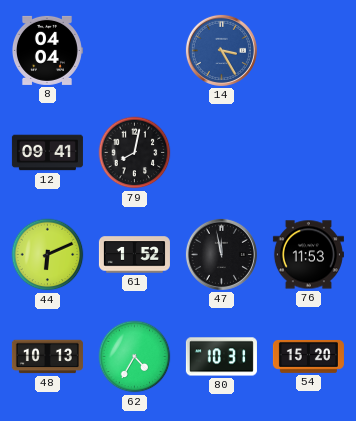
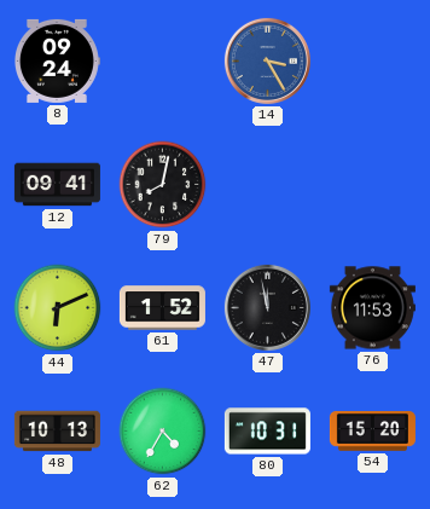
8: 04:04 -> 09:24
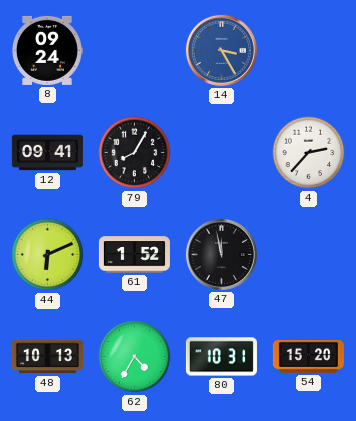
79: 8:02 -> 8:05
4: none -> 2:37
76: 11:53 -> none
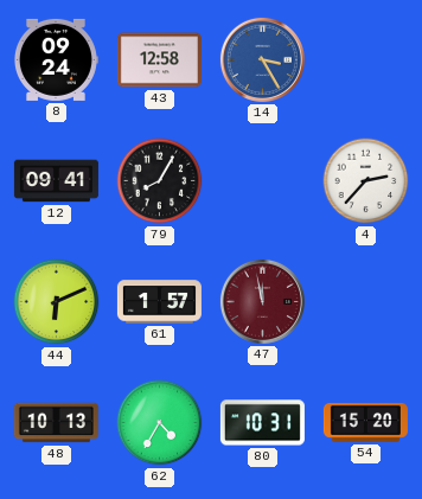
43: none -> 12:58
61: 1:52 -> 1:57
47 dial: black -> burgundy
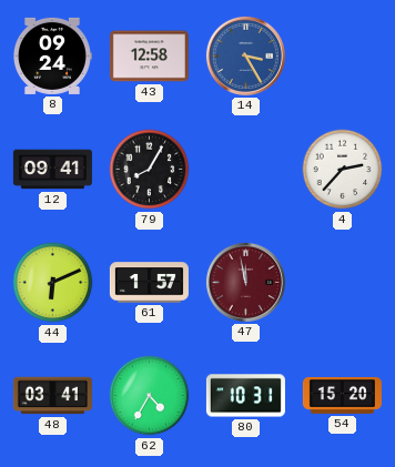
48: 10:13 -> 03:41
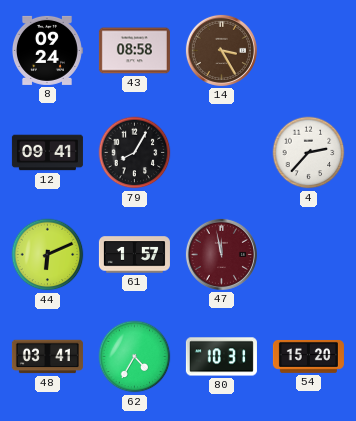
43: 12:58 -> 08:58
14 dial: blue -> brown
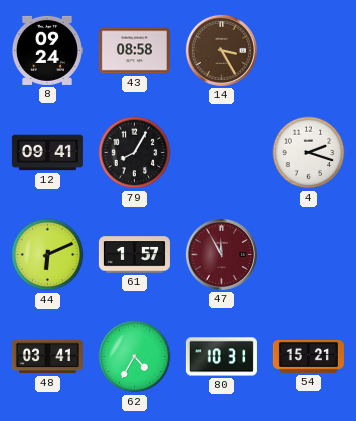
4: 2:37 -> 2:18
47: 11:58 -> 11:55
54: 15:20 -> 15:21
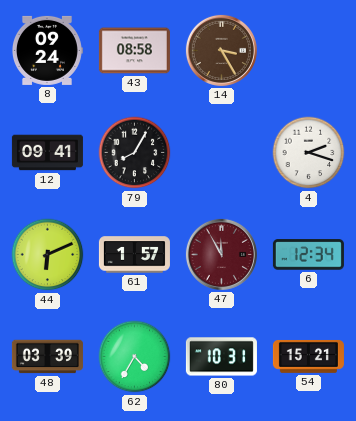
6: none -> 12:34
48: 03:41 -> 03:39
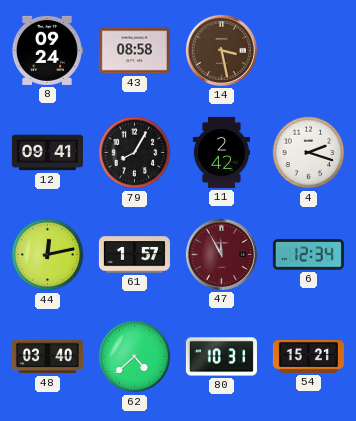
14: 3:25 -> 3:28
11: none -> 2:42
44: 6:11 -> 12:13
48: 03:39 -> 03:40
62: 4:35 -> 4:38
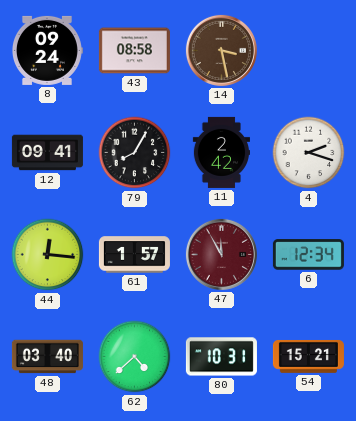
44: 12:13 -> 12:16
